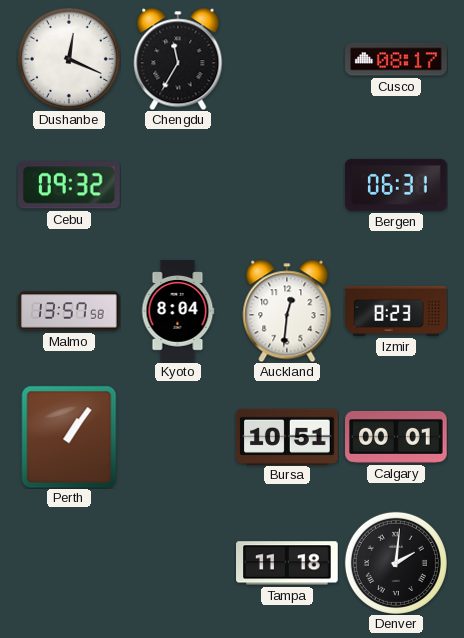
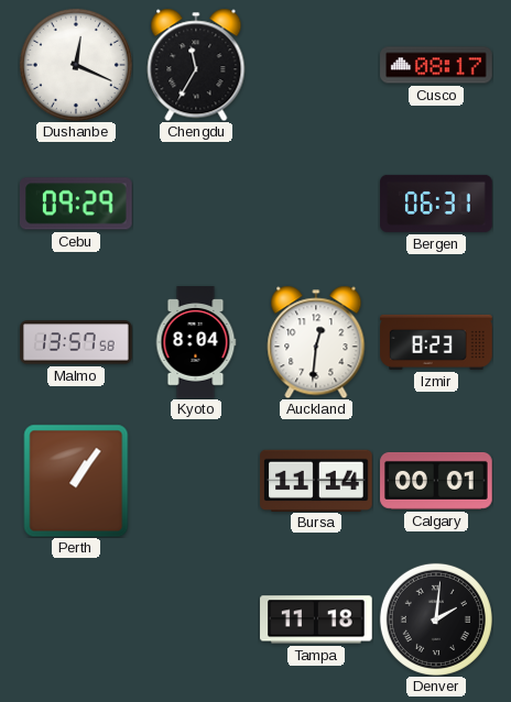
Cebu: 09:32 -> 09:29
Bursa: 10:51 -> 11:14
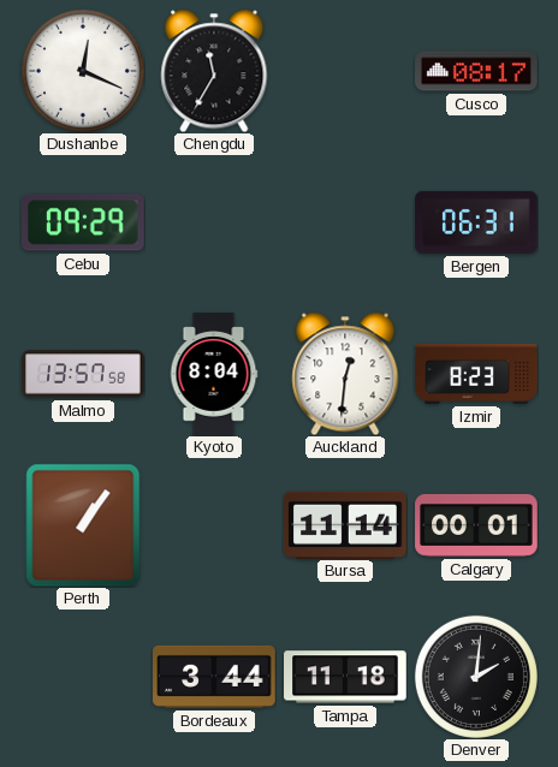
Bordeaux: none -> 3:44
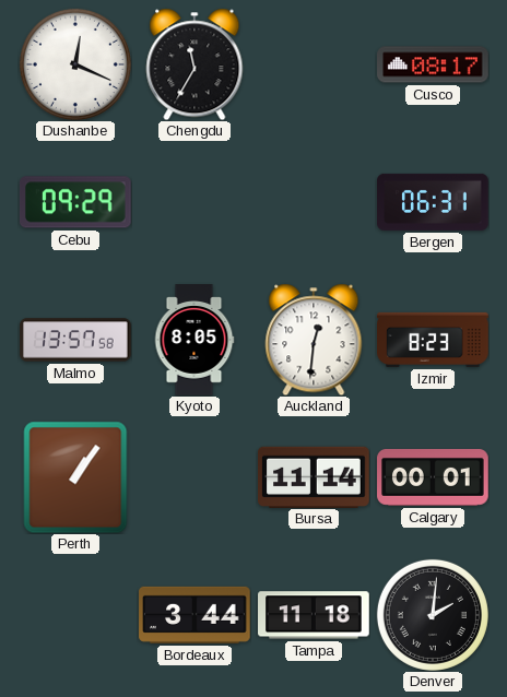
Kyoto: 8:04 -> 8:05
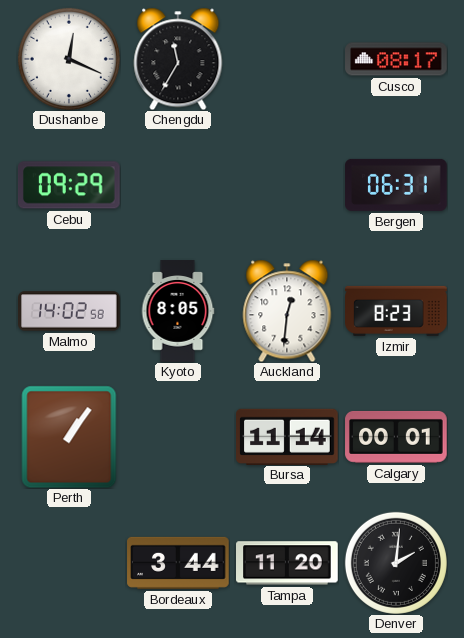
Malmo: 13:57 -> 14:02
Tampa: 11:18 -> 11:20
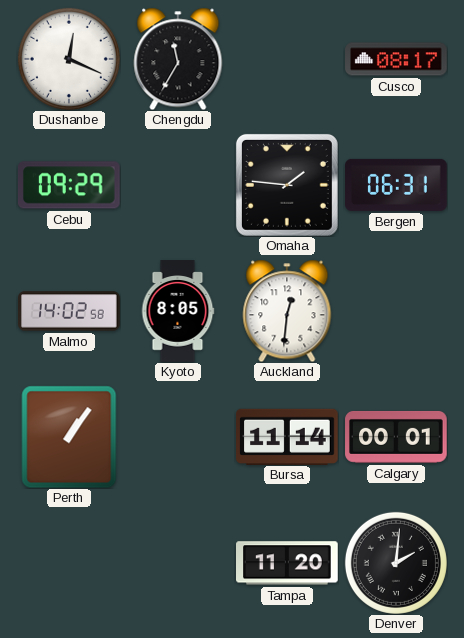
Omaha: none -> 1:46
Izmir: 8:23 -> none
Bordeaux: 3:44 -> none
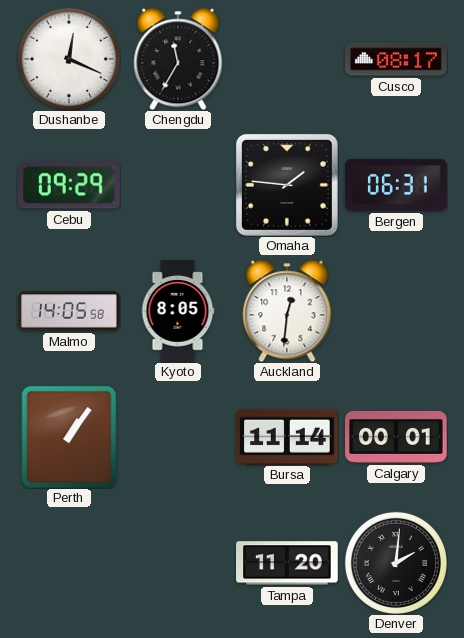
Malmo: 14:02 -> 14:05
